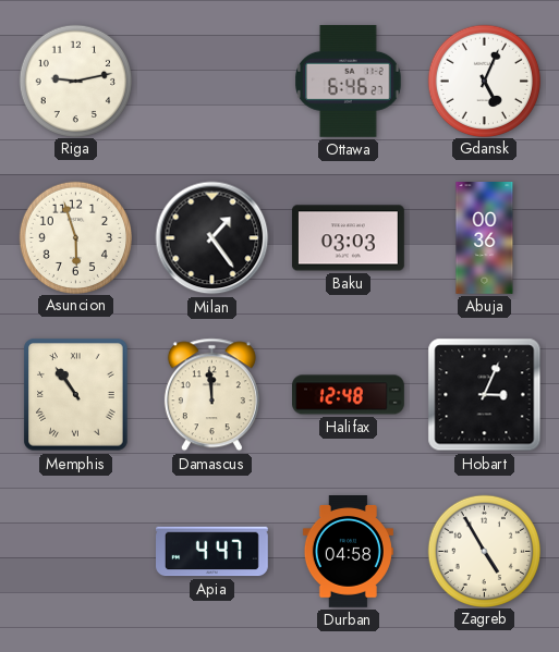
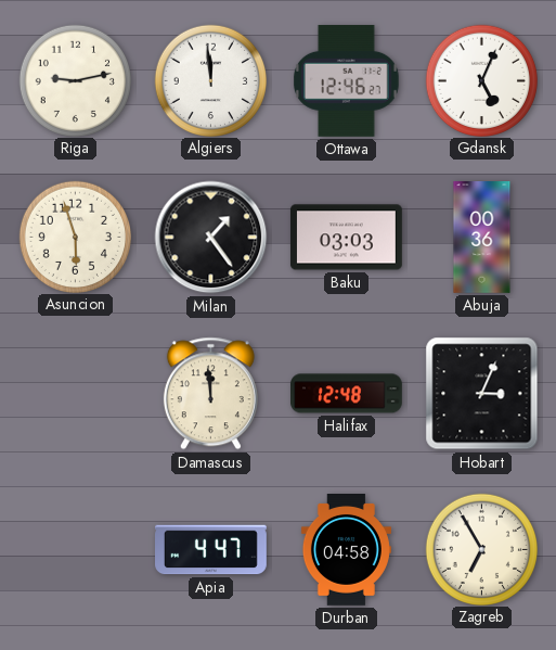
Algiers: none -> 11:59
Ottawa: 6:46 -> 12:46
Memphis: 10:54 -> none
Zagreb: 4:55 -> 6:55
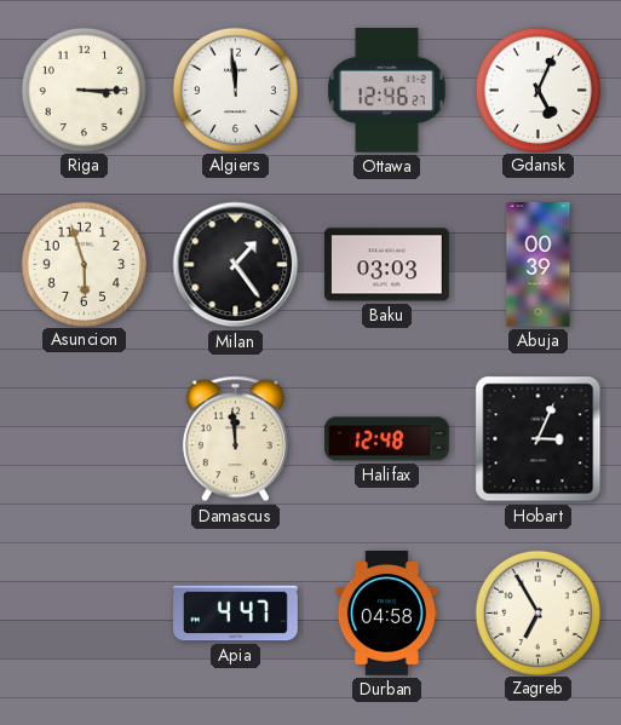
Riga: 9:13 -> 3:15
Abuja: 00:36 -> 00:39
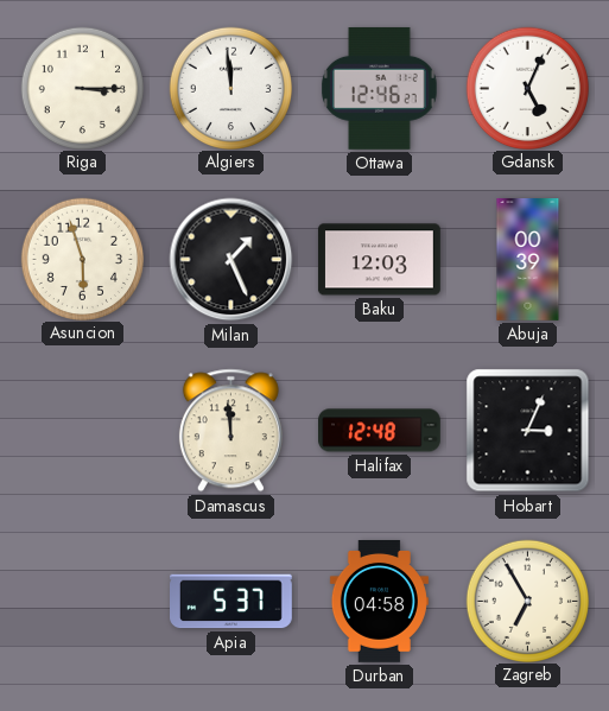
Milan: 1:24 -> 1:26
Baku: 03:03 -> 12:03
Apia: 4:47 -> 5:37
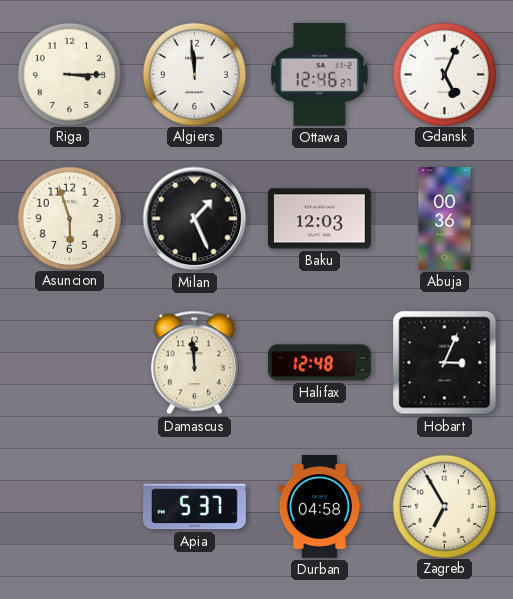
Abuja: 00:39 -> 00:36
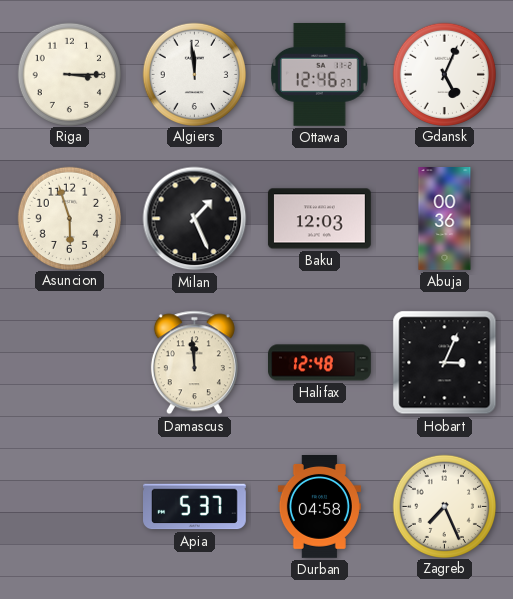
Zagreb: 6:55 -> 7:26
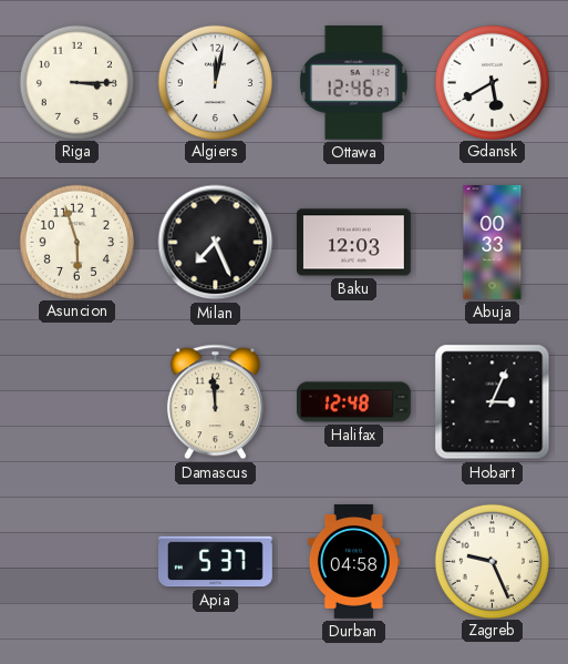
Algiers: 11:59 -> 12:02
Gdansk: 5:04 -> 5:40
Milan: 1:26 -> 7:26
Abuja: 00:36 -> 00:33
Zagreb: 7:26 -> 9:26
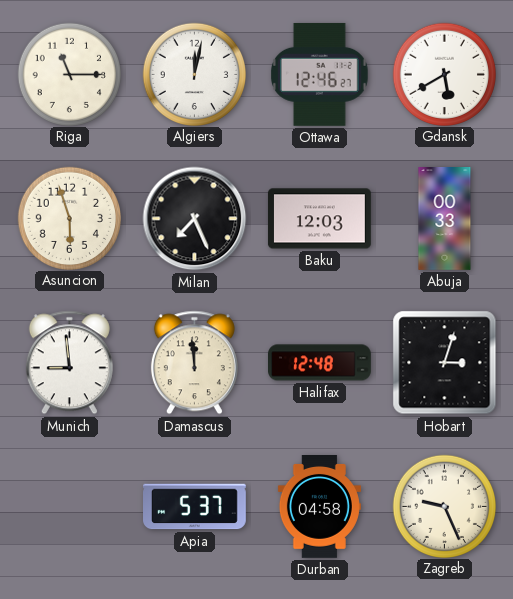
Riga: 3:15 -> 11:15
Munich: none -> 8:59
Hobart: 3:04 -> 3:03
